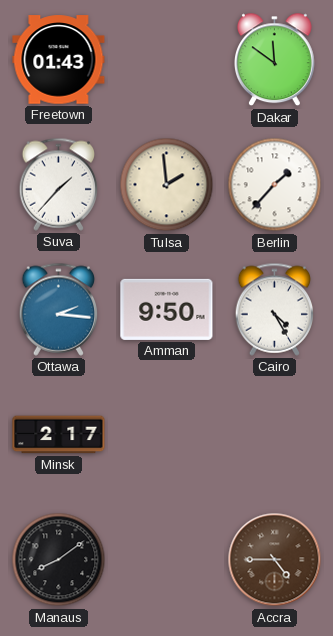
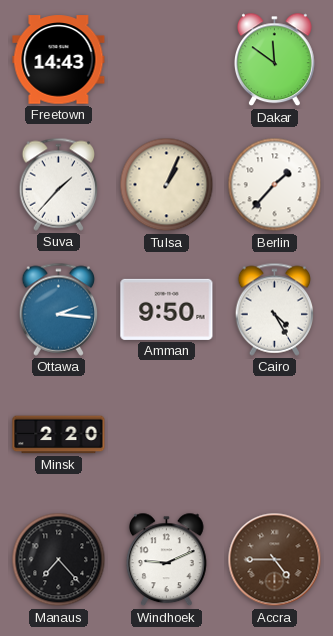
Freetown: 01:43 -> 14:43
Tulsa: 1:59 -> 1:04
Minsk: 2:17 -> 2:20
Manaus: 8:09 -> 7:23
Windhoek: none -> 9:11
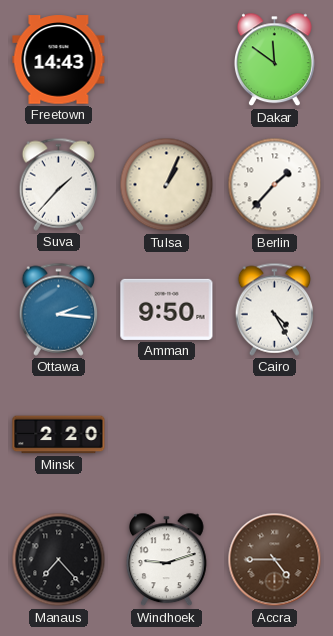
Windhoek: 9:11 -> 9:12
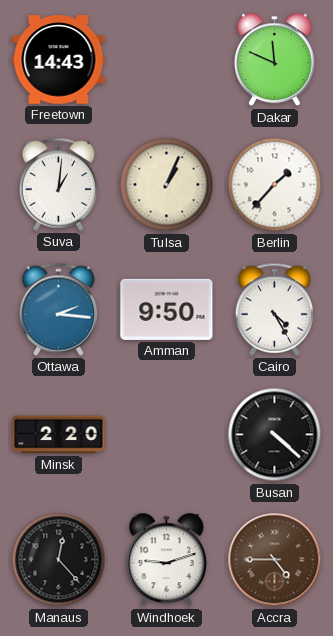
Dakar: 11:51 -> 11:49
Suva: 1:37 -> 1:01
Busan: none -> 4:22
Manaus: 7:23 -> 12:23
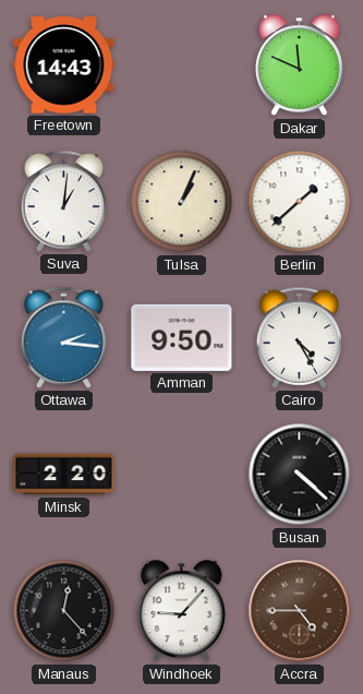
Berlin: 1:37 -> 1:38
Windhoek: 9:12 -> 9:07
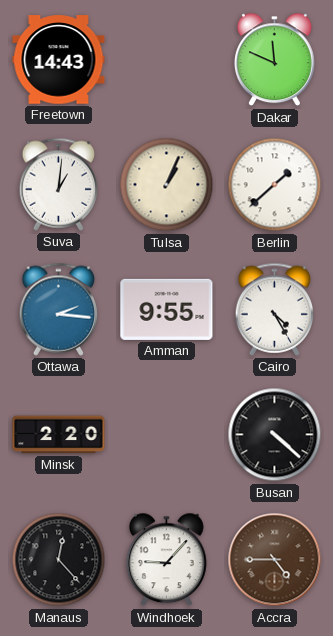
Amman: 9:50 -> 9:55
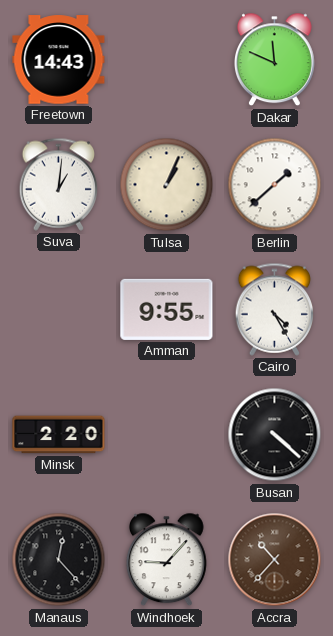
Ottawa: 2:16 -> none
Accra: 4:45 -> 10:37
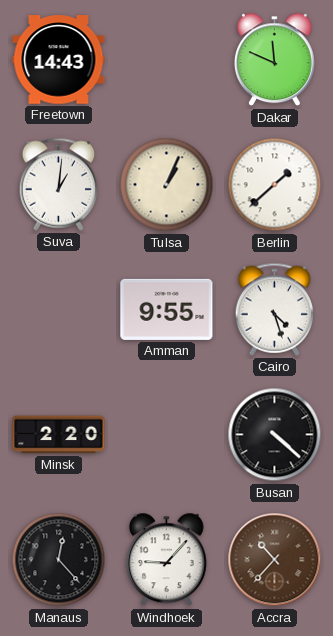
Cairo: 4:25 -> 4:27
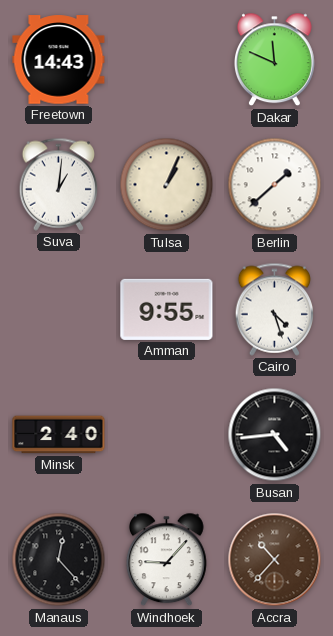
Minsk: 2:20 -> 2:40
Busan: 4:22 -> 4:44
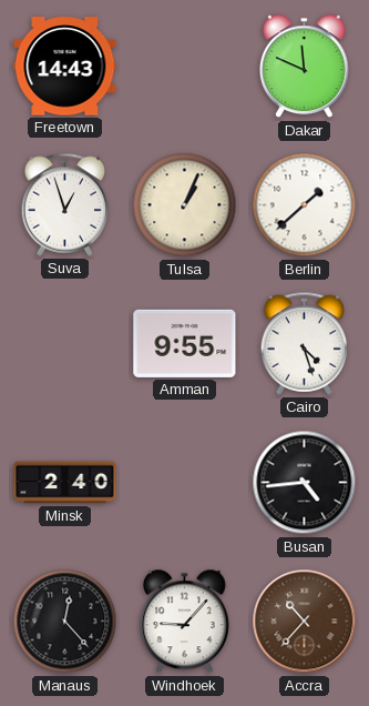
Suva: 1:01 -> 12:57
